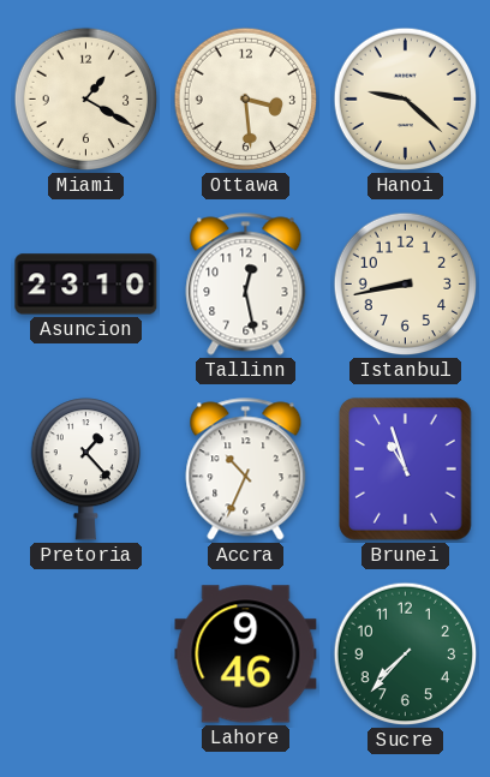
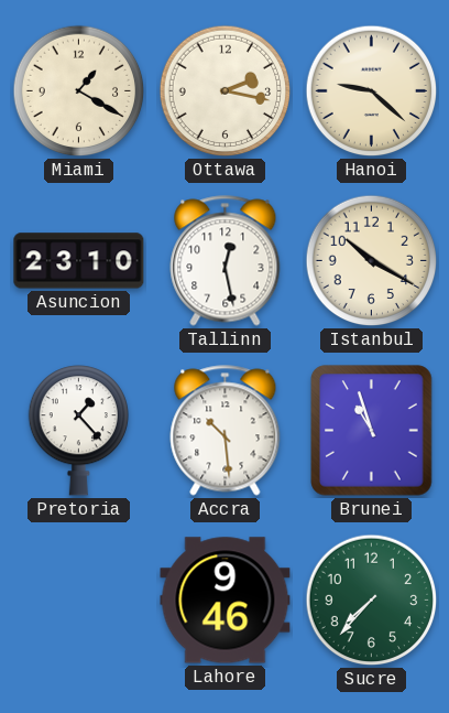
Ottawa: 3:29 -> 2:17
Istanbul: 8:43 -> 10:20
Accra: 10:34 -> 10:29
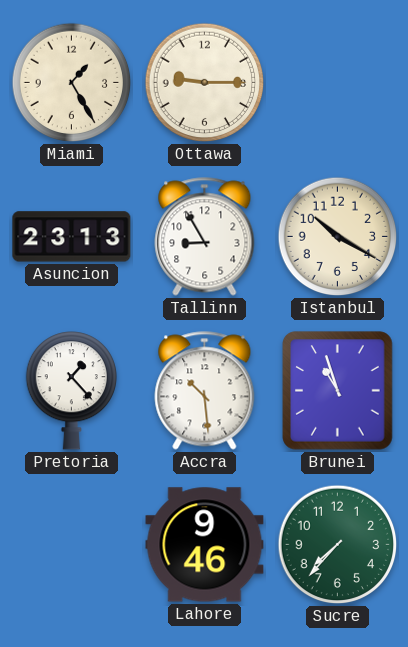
Miami: 1:20 -> 1:25
Ottawa: 2:17 -> 9:15
Hanoi: 9:22 -> none
Asuncion: 23:10 -> 23:13
Tallinn: 12:28 -> 8:55
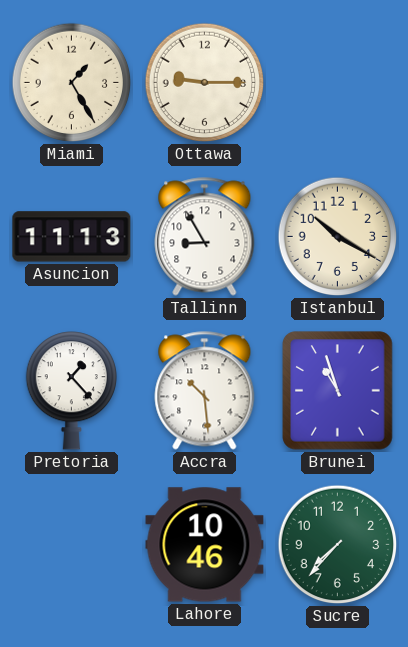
Asuncion: 23:13 -> 11:13
Lahore: 9:46 -> 10:46
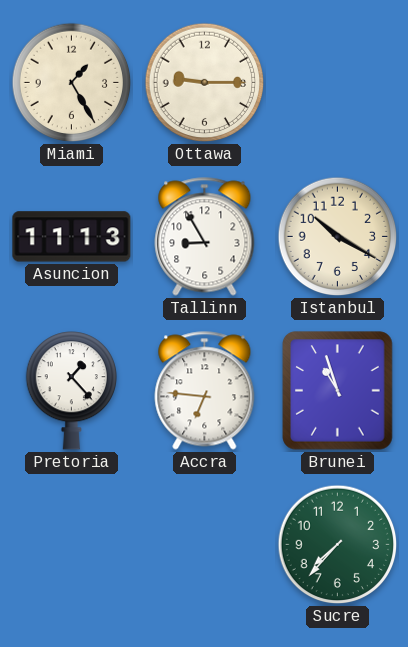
Accra: 10:29 -> 6:46
Lahore: 10:46 -> none
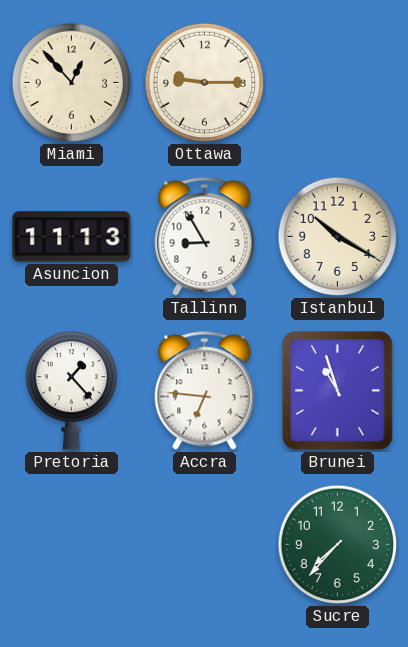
Miami: 1:25 -> 12:53
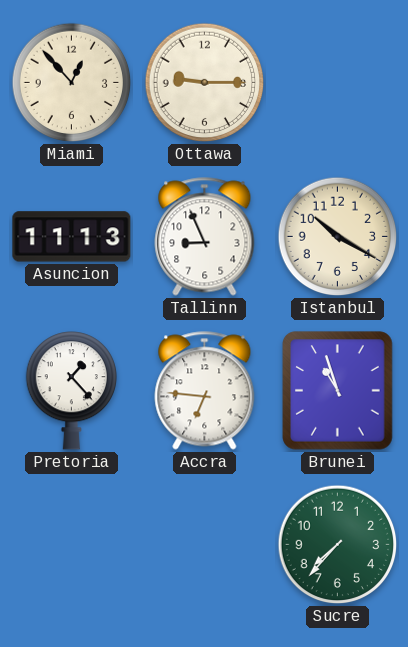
Tallinn: 8:55 -> 8:56
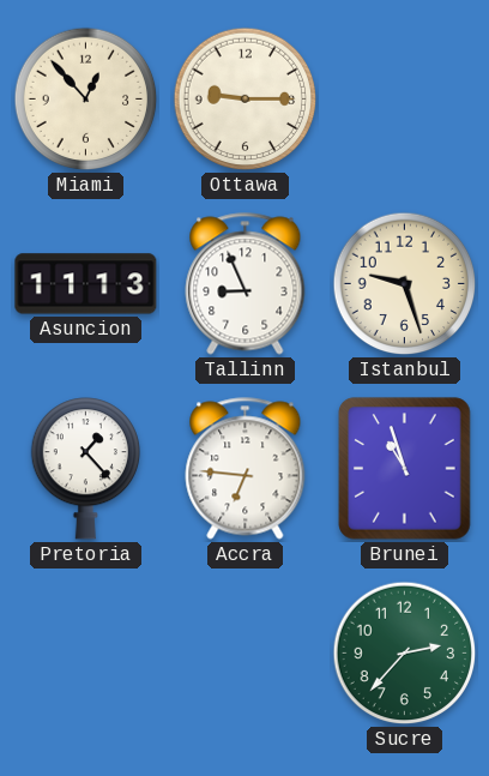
Istanbul: 10:20 -> 9:27
Sucre: 7:37 -> 2:37
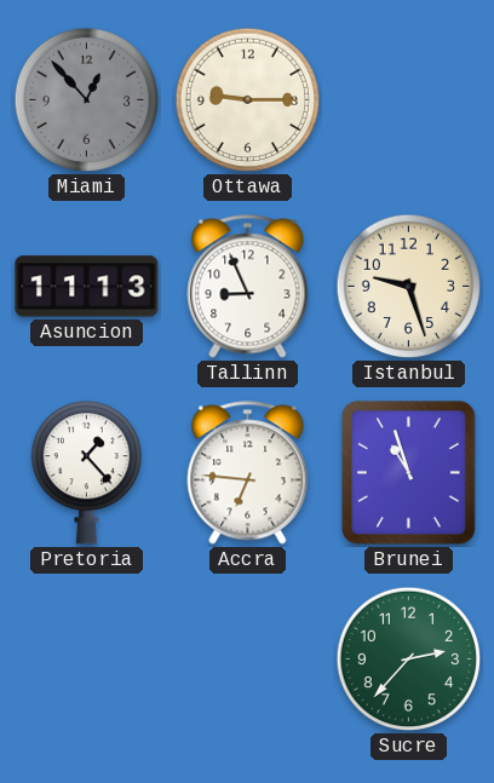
Miami dial: cream -> grey
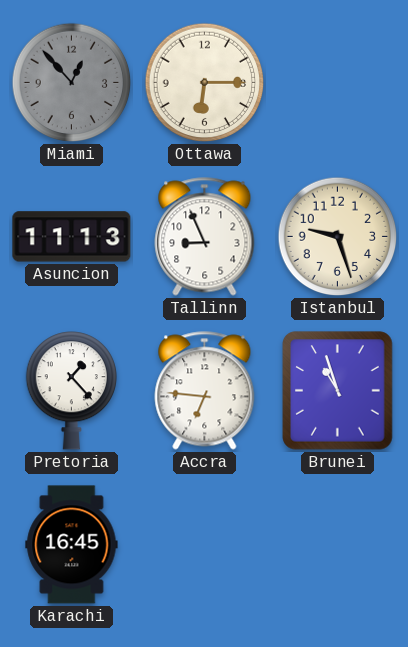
Ottawa: 9:15 -> 6:15
Karachi: none -> 16:45
Sucre: 2:37 -> none
